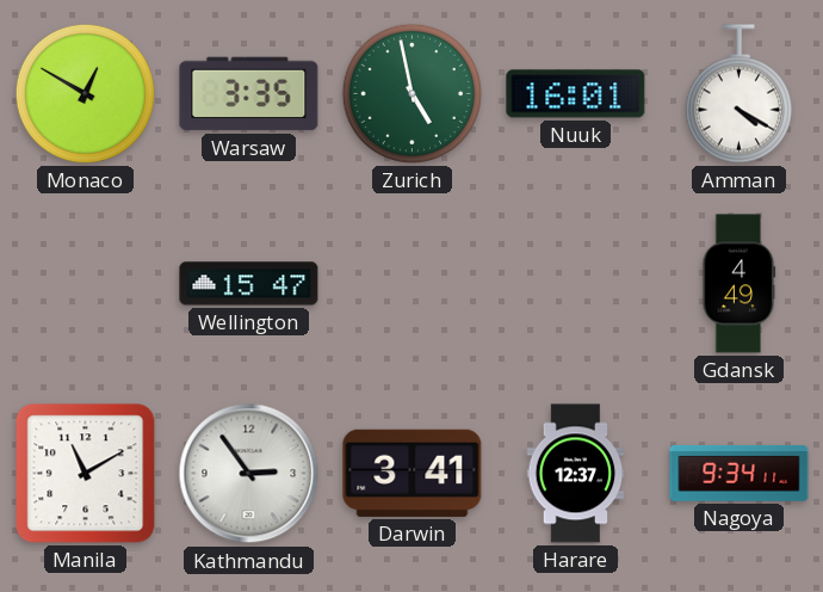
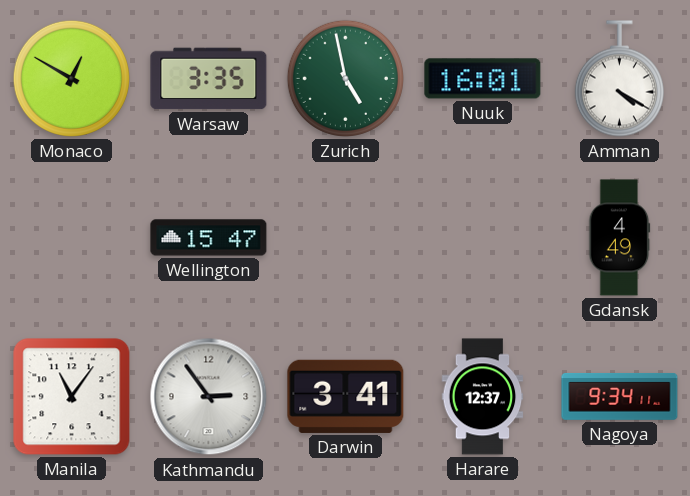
Manila: 11:10 -> 11:06
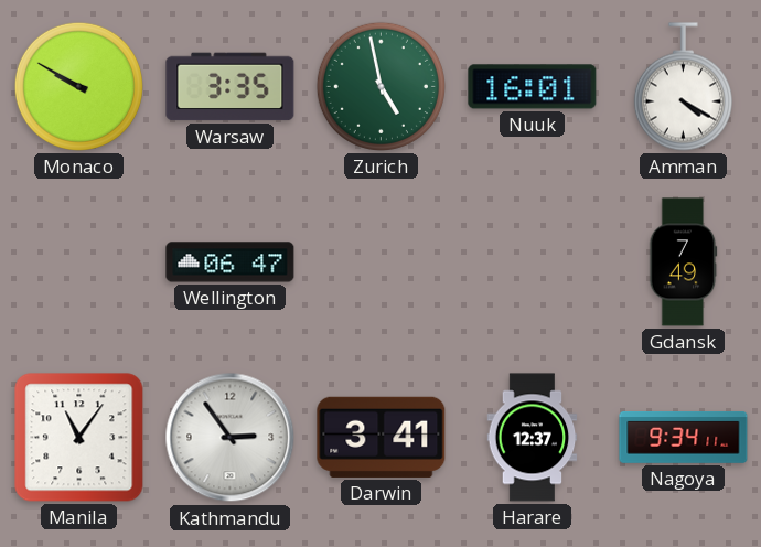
Monaco: 12:50 -> 9:50
Wellington: 15:47 -> 06:47
Gdansk: 4:49 -> 7:49
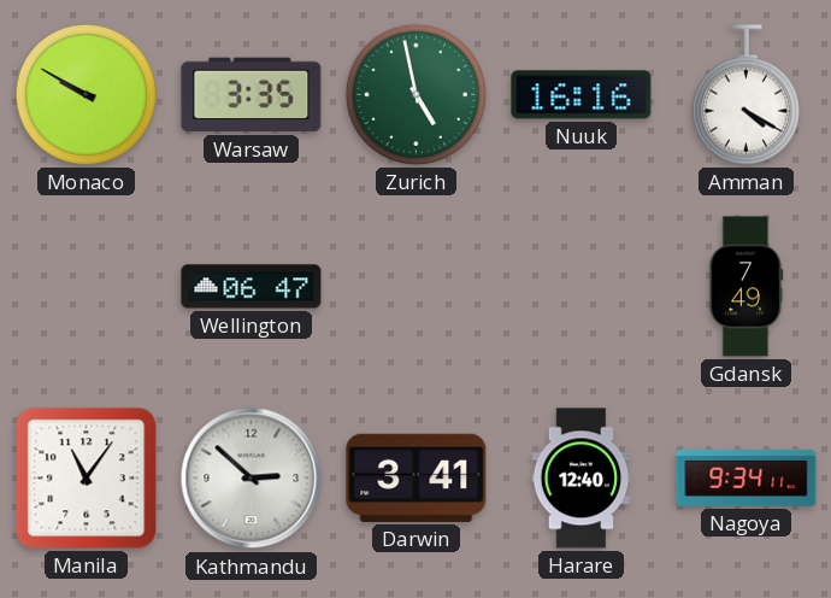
Nuuk: 16:01 -> 16:16
Kathmandu: 2:54 -> 2:52
Harare: 12:37 -> 12:40
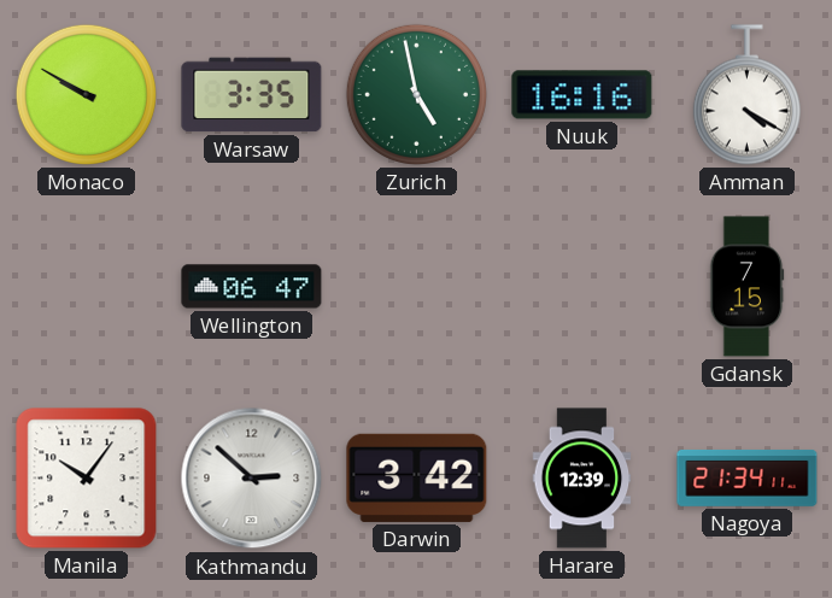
Gdansk: 7:49 -> 7:15
Manila: 11:06 -> 10:06
Darwin: 3:41 -> 3:42
Harare: 12:40 -> 12:39
Nagoya: 9:34 -> 21:34
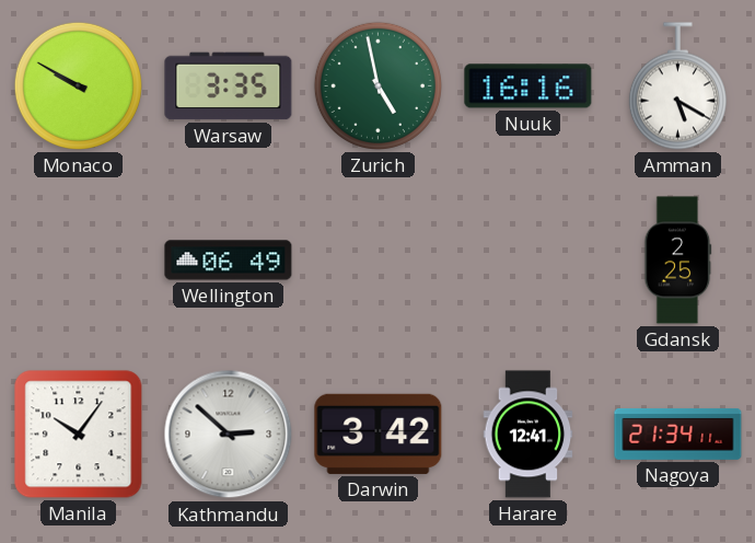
Amman: 4:20 -> 5:20
Wellington: 06:47 -> 06:49
Gdansk: 7:15 -> 2:25
Harare: 12:39 -> 12:41
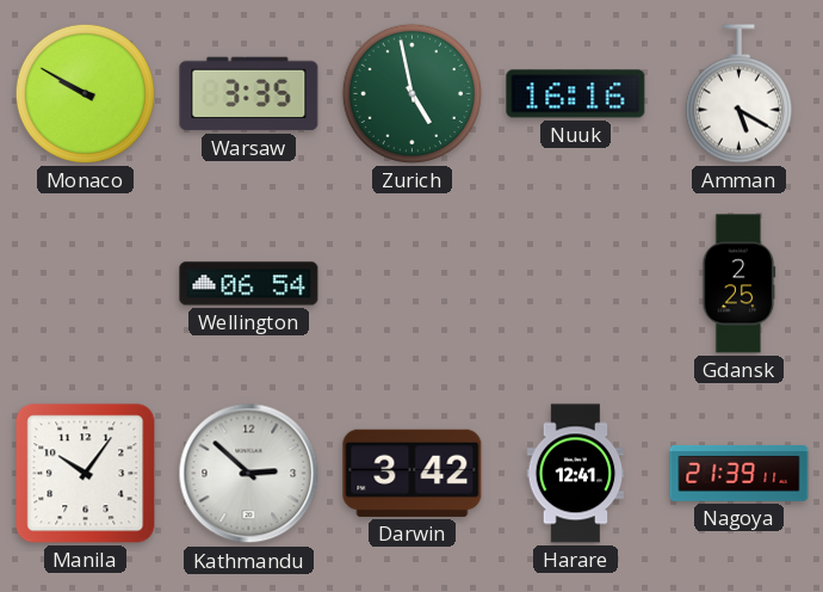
Wellington: 06:49 -> 06:54
Nagoya: 21:34 -> 21:39
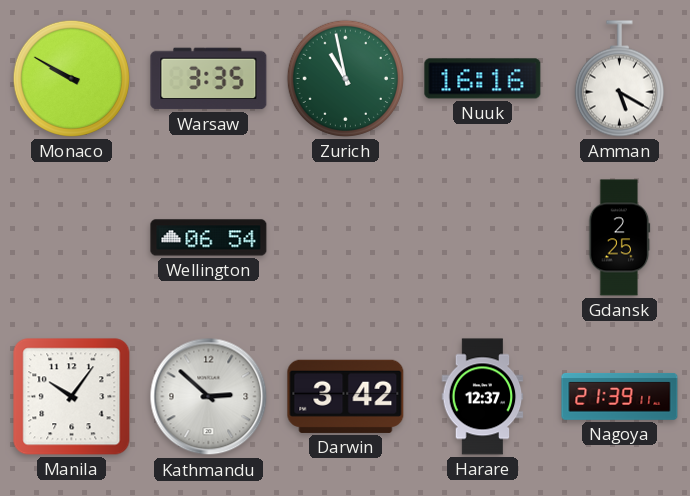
Zurich: 4:58 -> 10:58
Harare: 12:41 -> 12:37
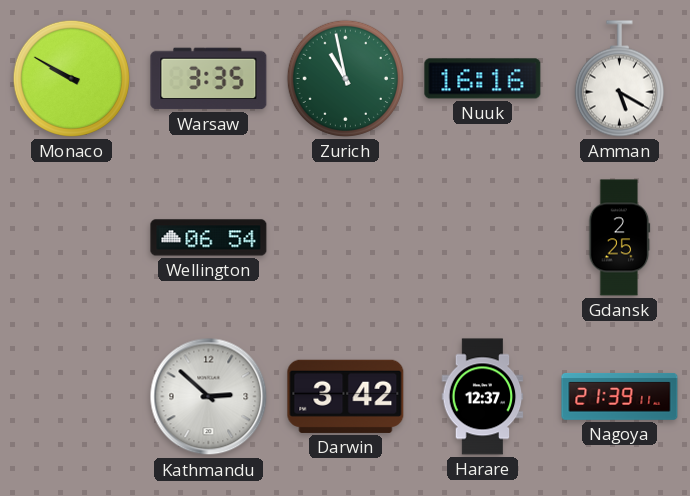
Manila: 10:06 -> none
